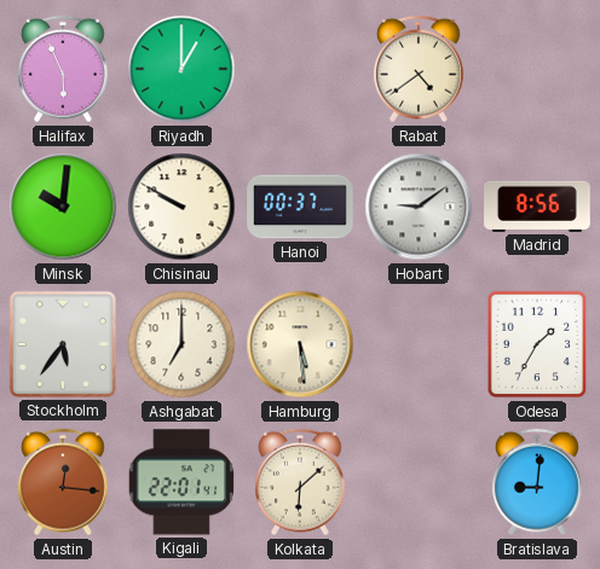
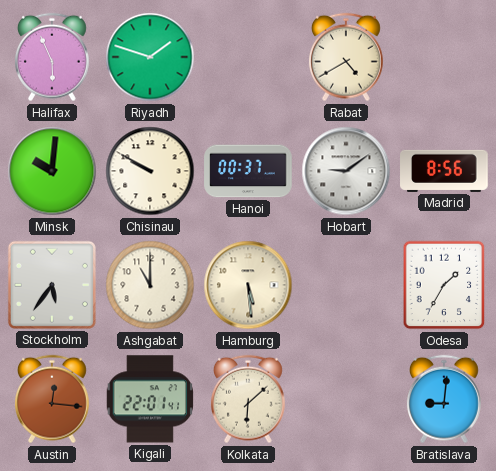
Riyadh: 1:00 -> 1:48
Rabat: 4:39 -> 4:40
Ashgabat: 7:00 -> 11:00
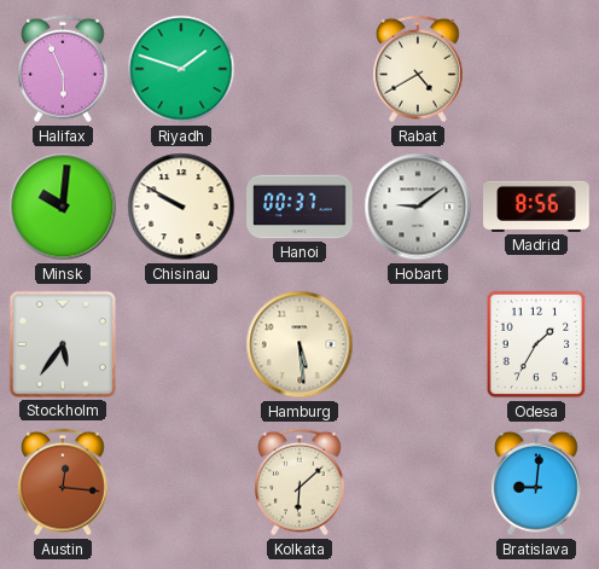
Ashgabat: 11:00 -> none
Kigali: 22:01 -> none
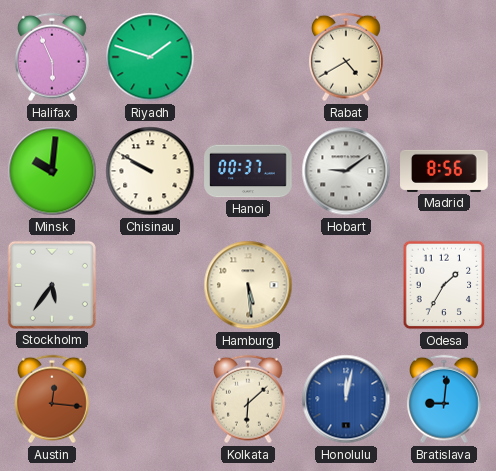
Honolulu: none -> 12:02
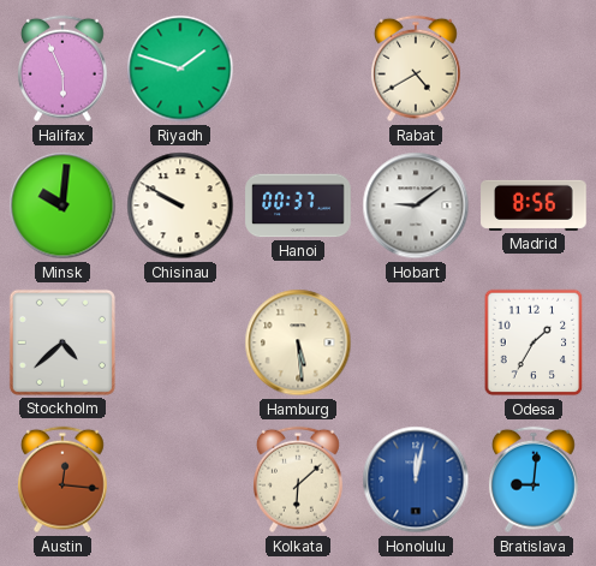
Stockholm: 5:36 -> 4:38
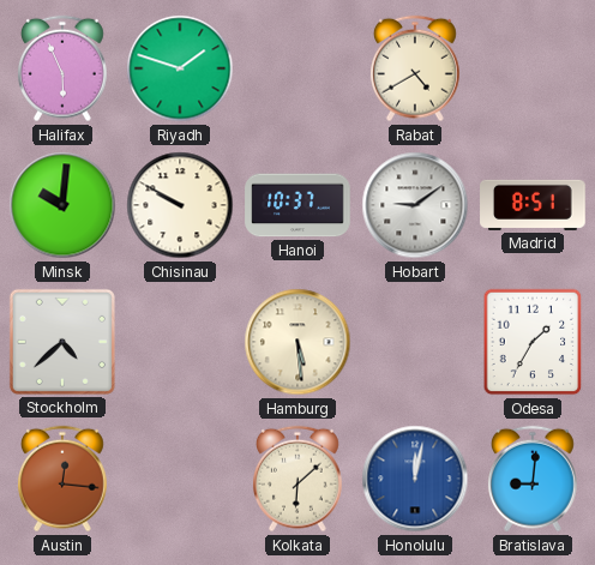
Hanoi: 00:37 -> 10:37
Madrid: 8:56 -> 8:51
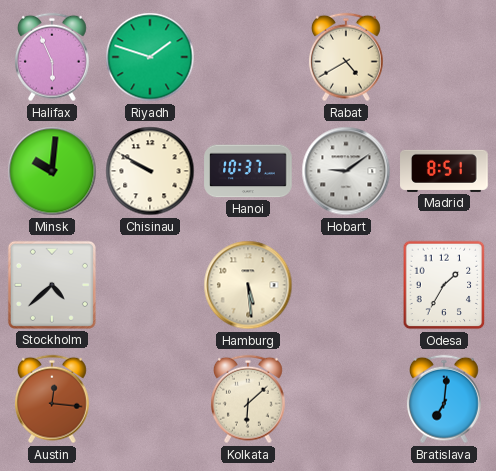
Honolulu: 12:02 -> none
Bratislava: 9:01 -> 7:01
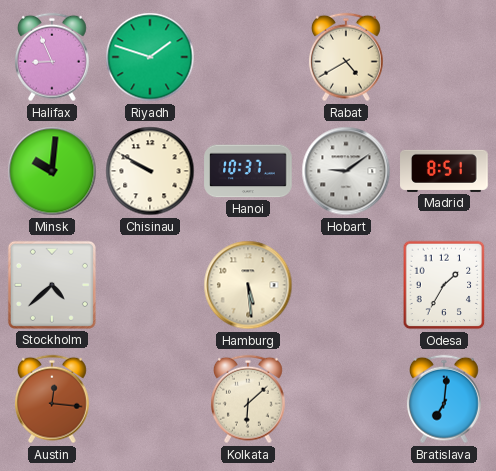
Halifax: 5:56 -> 8:56
